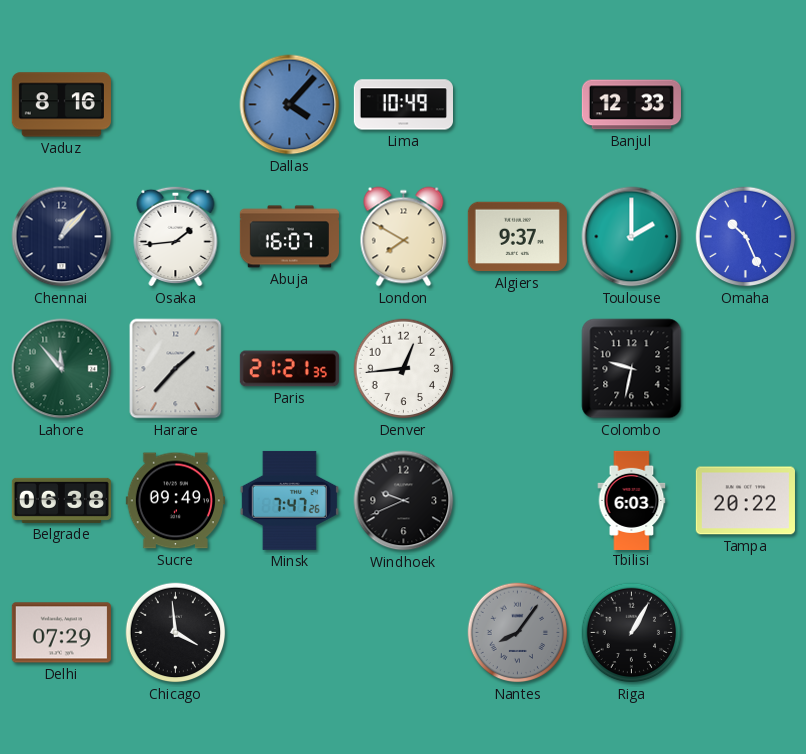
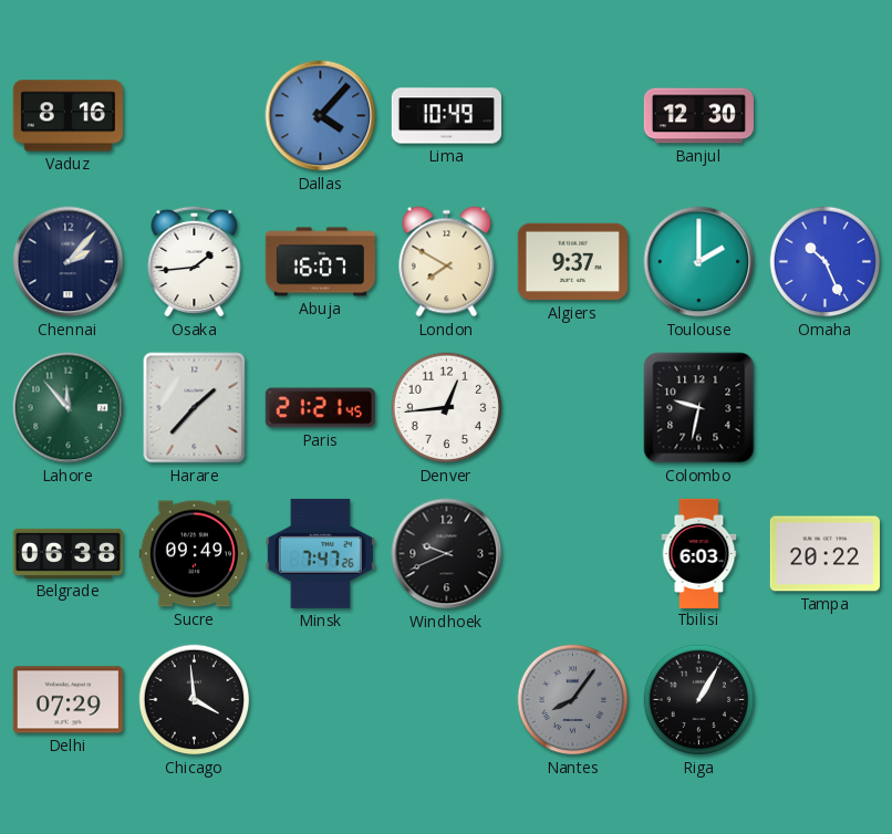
Banjul: 12:33 -> 12:30
Chennai: 1:07 -> 2:07
Paris: 21:21:35 -> 21:21:45
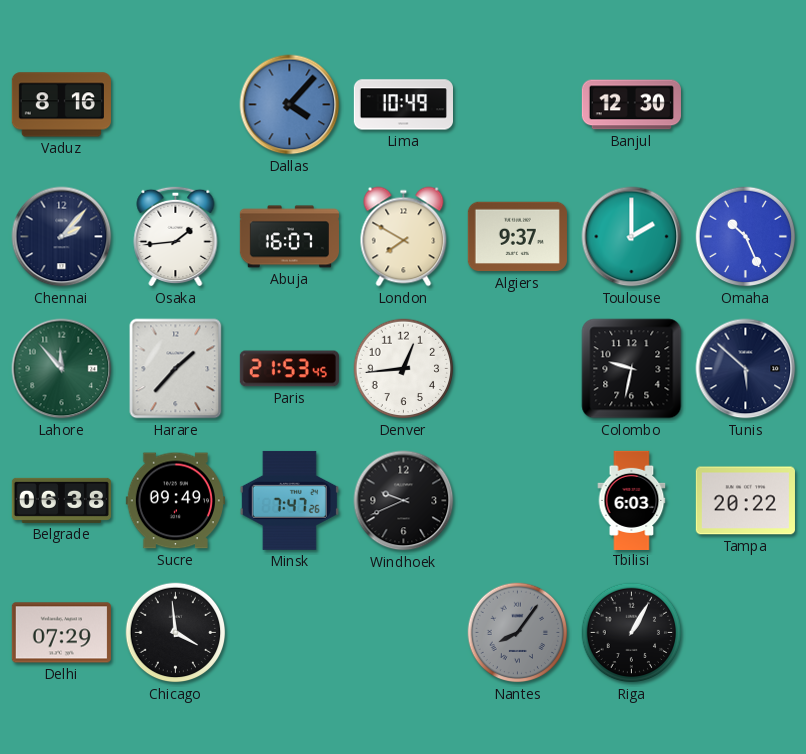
Paris: 21:21 -> 21:53
Tunis: none -> 5:52
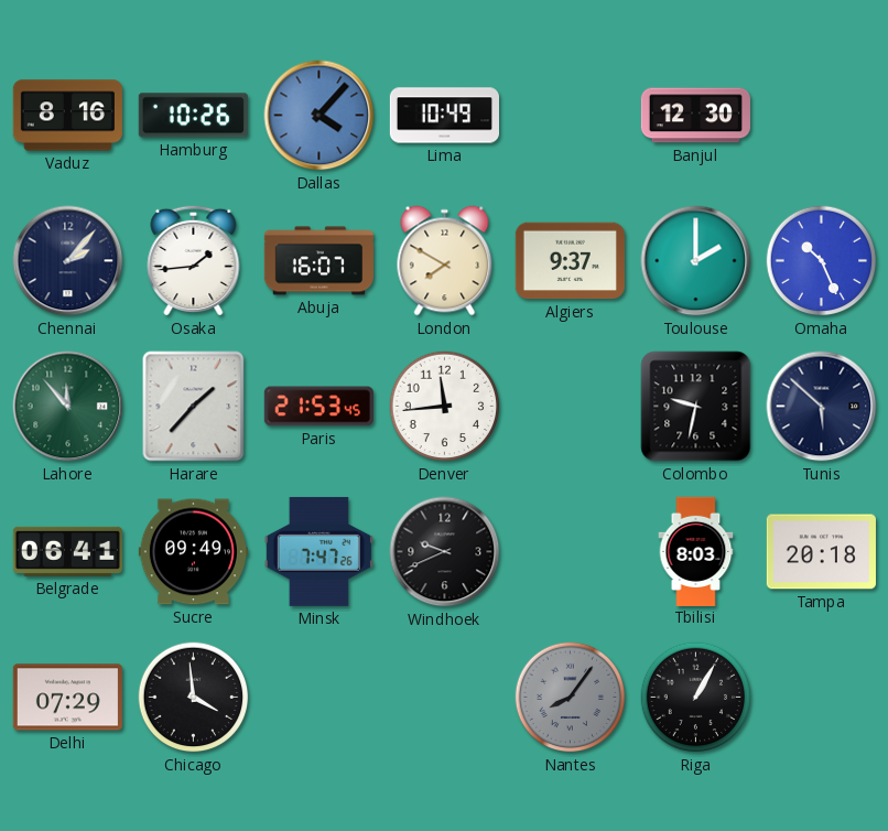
Hamburg: none -> 10:26
Denver: 12:44 -> 11:44
Belgrade: 06:38 -> 06:41
Tbilisi: 6:03 -> 8:03
Tampa: 20:22 -> 20:18
